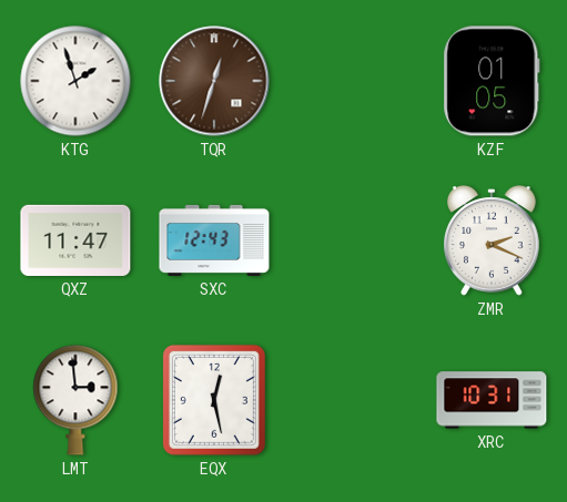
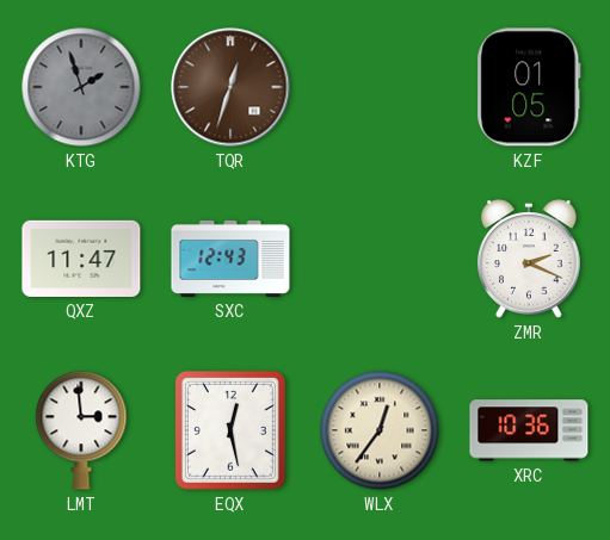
KTG dial: white -> grey
WLX: none -> 12:36
XRC: 10:31 -> 10:36
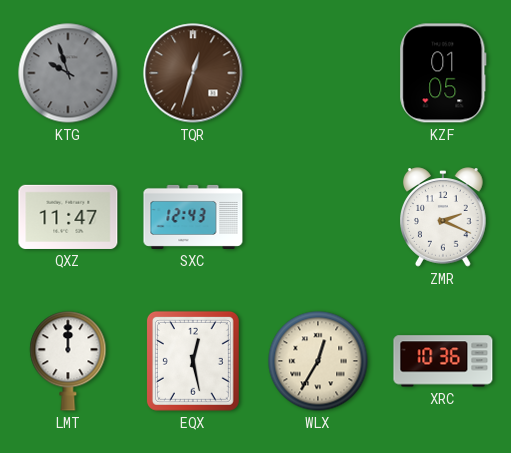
KTG: 1:57 -> 9:57
LMT: 2:59 -> 12:00
WLX: 12:36 -> 12:35
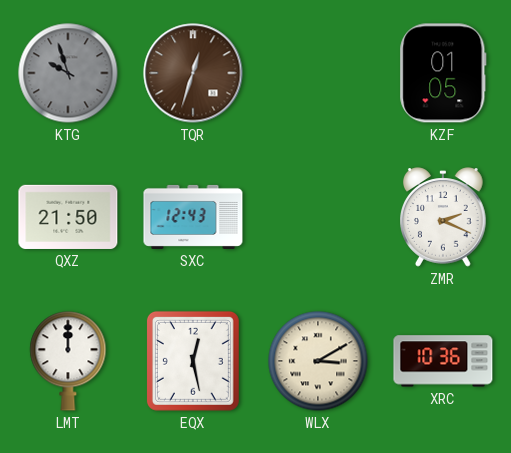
QXZ: 11:47 -> 21:50
WLX: 12:35 -> 3:10
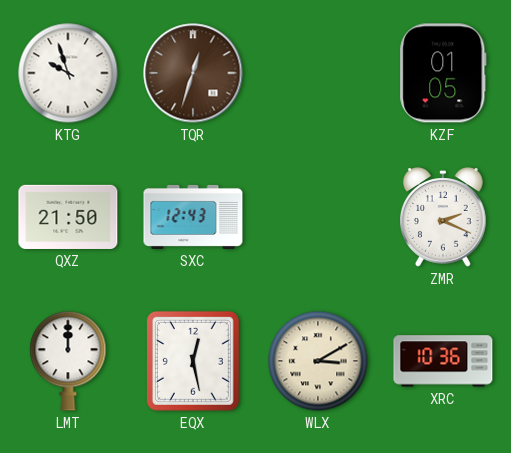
KTG dial: grey -> white
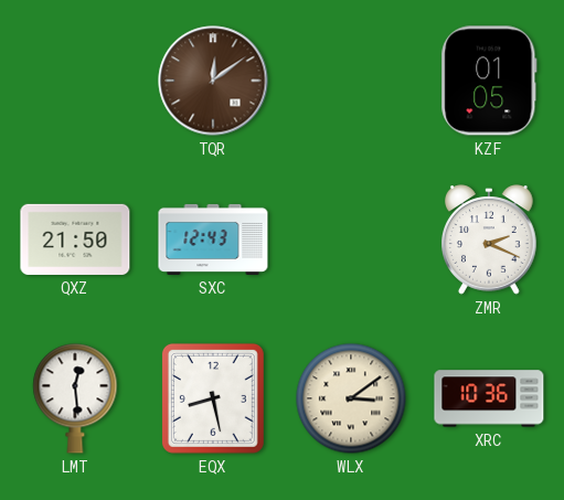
KTG: 9:57 -> none
TQR: 12:33 -> 12:09
LMT: 12:00 -> 12:29
EQX: 12:28 -> 8:28
WLX: 3:10 -> 3:09
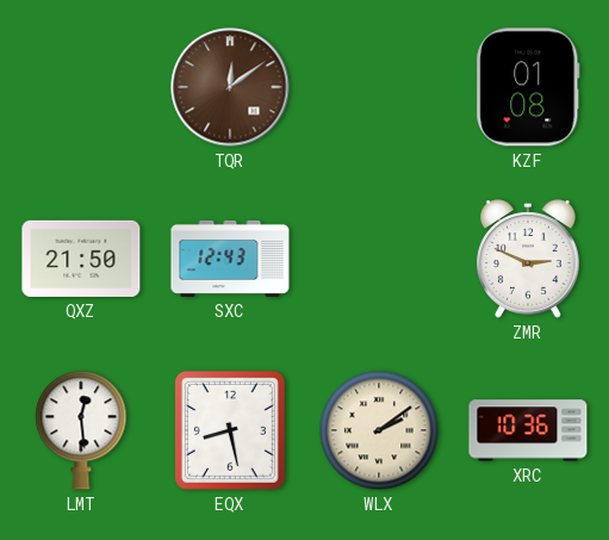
KZF: 01:05 -> 01:08
ZMR: 2:19 -> 2:49
WLX: 3:09 -> 2:09
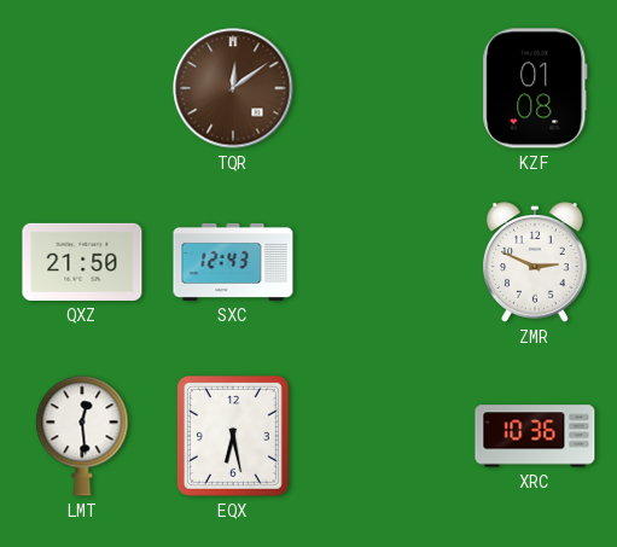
EQX: 8:28 -> 6:28
WLX: 2:09 -> none
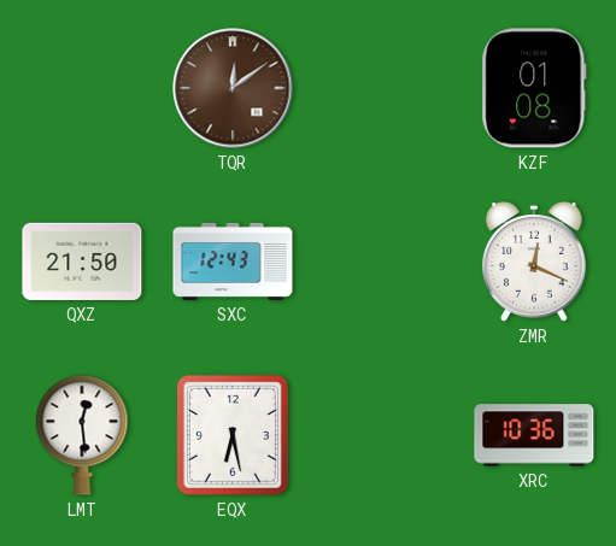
ZMR: 2:49 -> 12:19
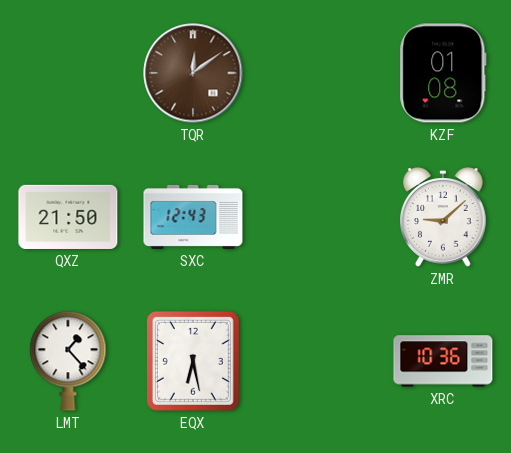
ZMR: 12:19 -> 9:08
LMT: 12:29 -> 1:23
